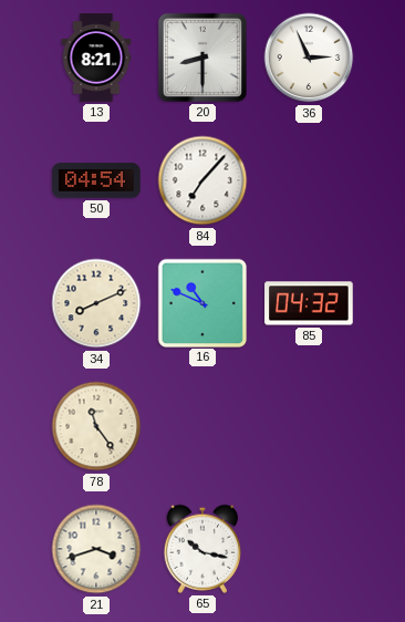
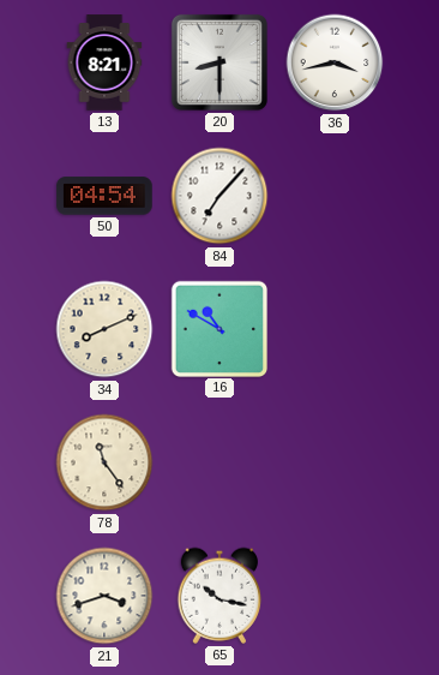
36: 2:56 -> 3:43
16: 10:49 -> 10:50
85: 04:32 -> none
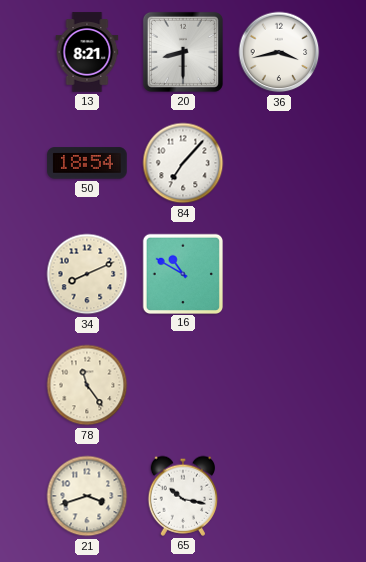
50: 04:54 -> 18:54
